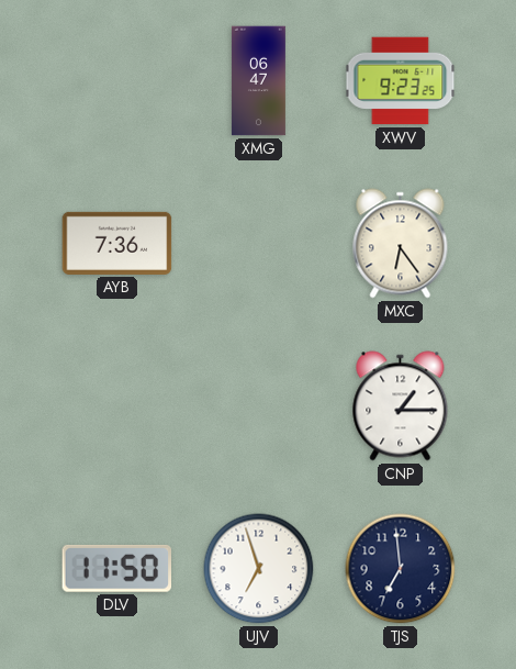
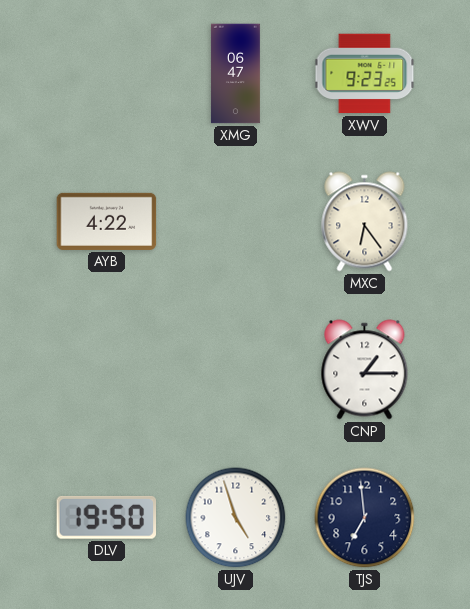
AYB: 7:36 -> 4:22
DLV: 11:50 -> 19:50
UJV: 6:57 -> 4:57
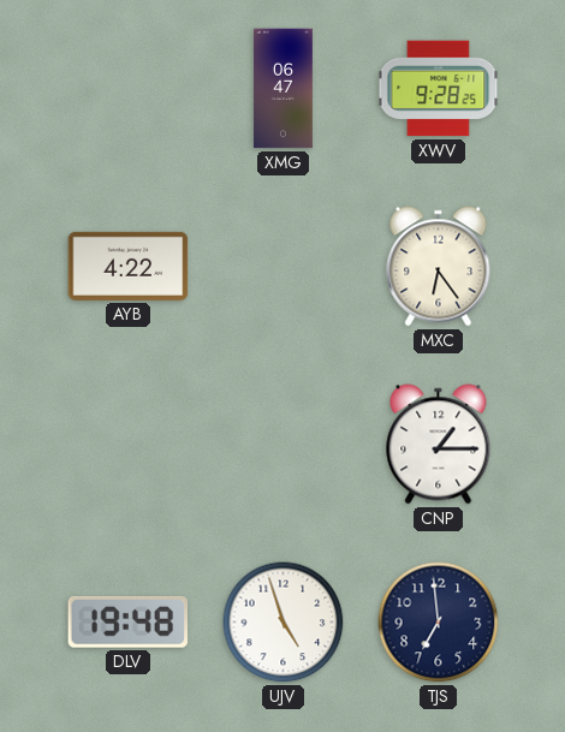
XWV: 9:23 -> 9:28
DLV: 19:50 -> 19:48
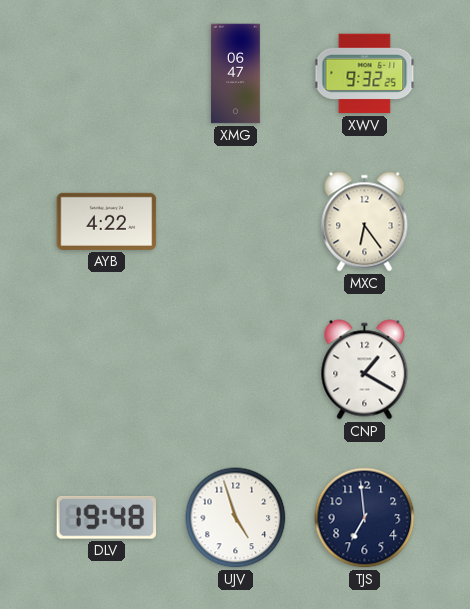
XWV: 9:28 -> 9:32
CNP: 1:15 -> 1:20
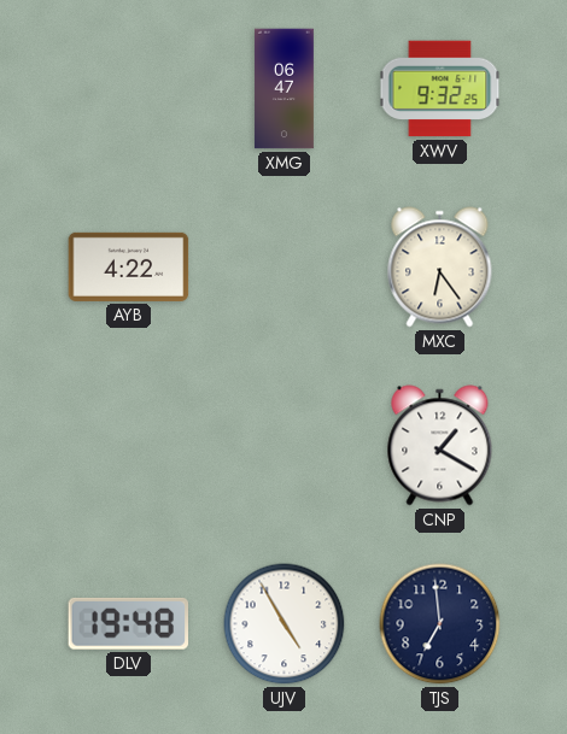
UJV: 4:57 -> 4:55
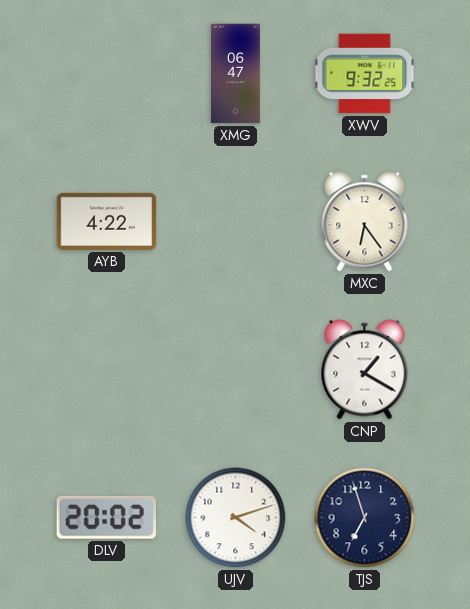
DLV: 19:48 -> 20:02
UJV: 4:55 -> 4:12
TJS: 6:59 -> 6:57
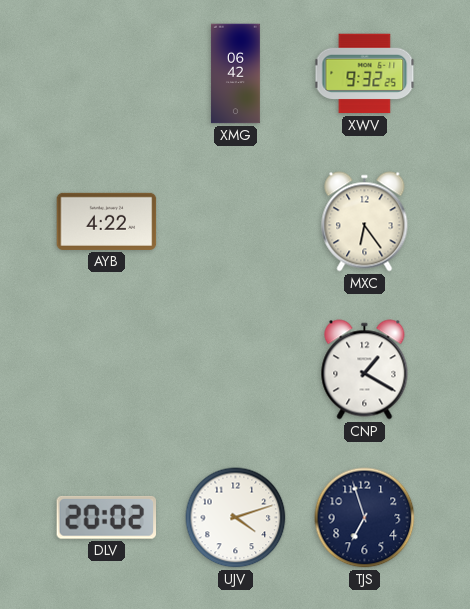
XMG: 06:47 -> 06:42
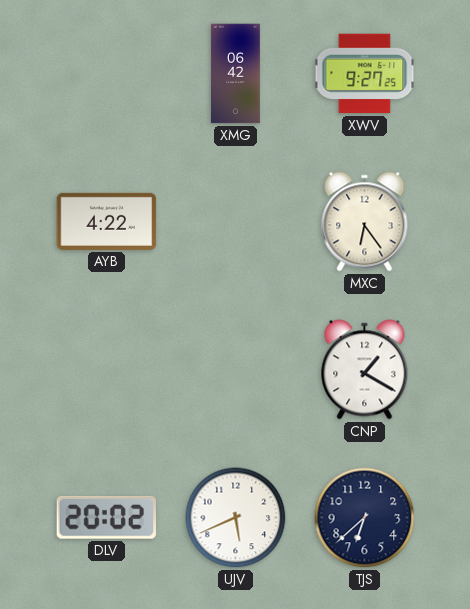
XWV: 9:32 -> 9:27
UJV: 4:12 -> 5:41
TJS: 6:57 -> 6:38
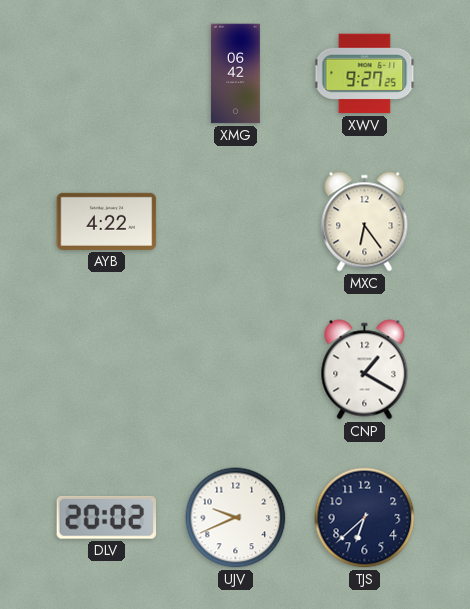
UJV: 5:41 -> 9:41
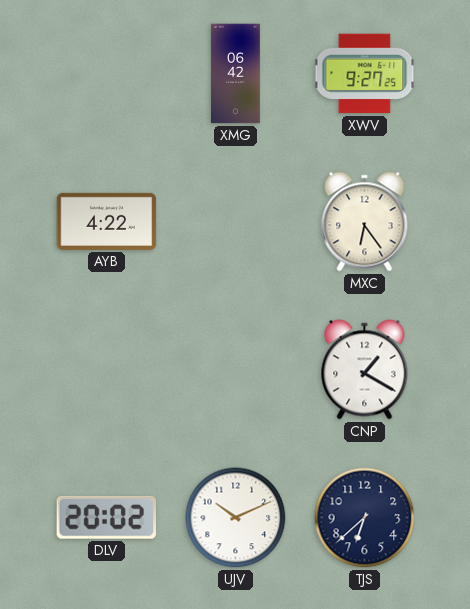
UJV: 9:41 -> 10:11
